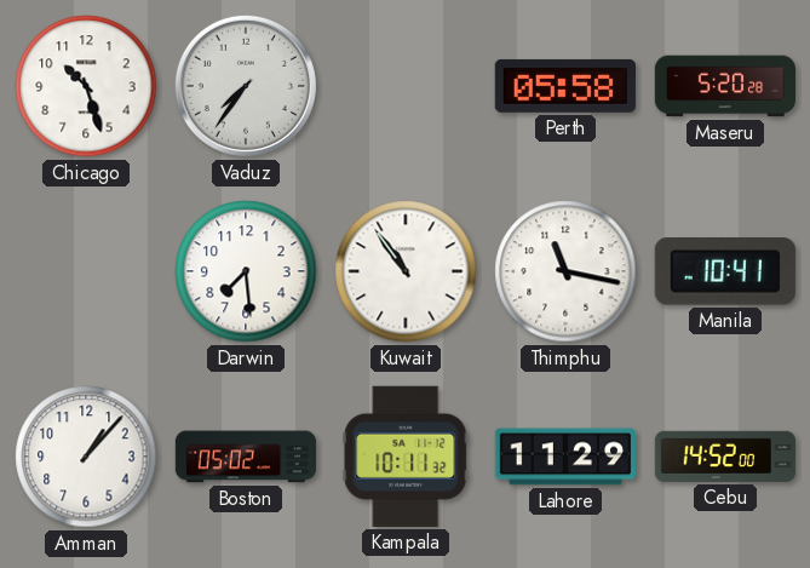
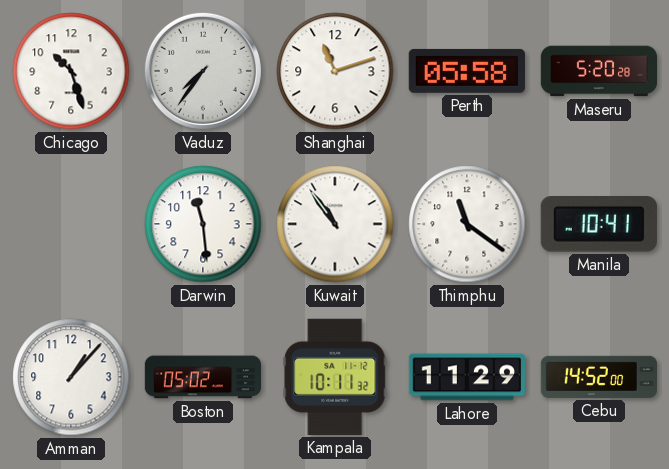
Shanghai: none -> 11:12
Darwin: 7:29 -> 11:29
Thimphu: 11:17 -> 11:21
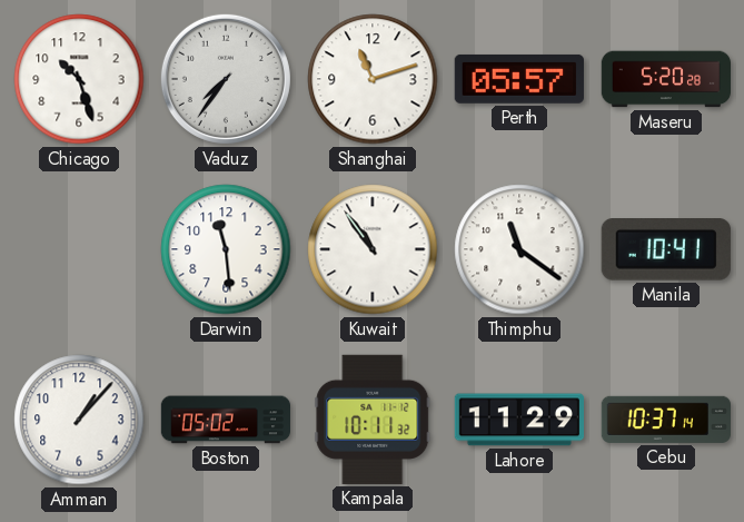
Perth: 05:58 -> 05:57
Cebu: 14:52 -> 10:37
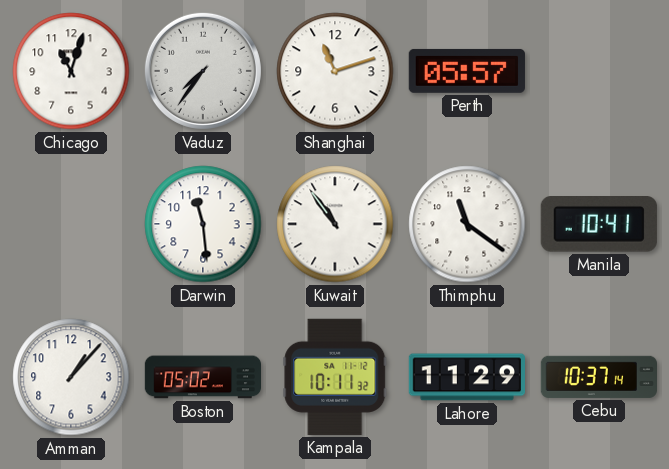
Chicago: 10:27 -> 11:03
Maseru: 5:20 -> none
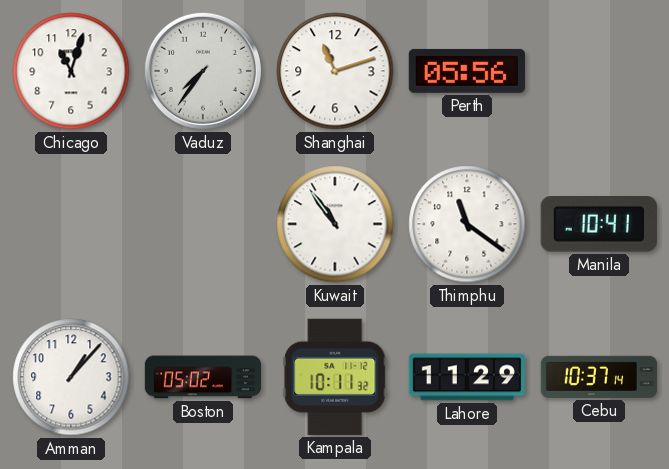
Perth: 05:57 -> 05:56
Darwin: 11:29 -> none
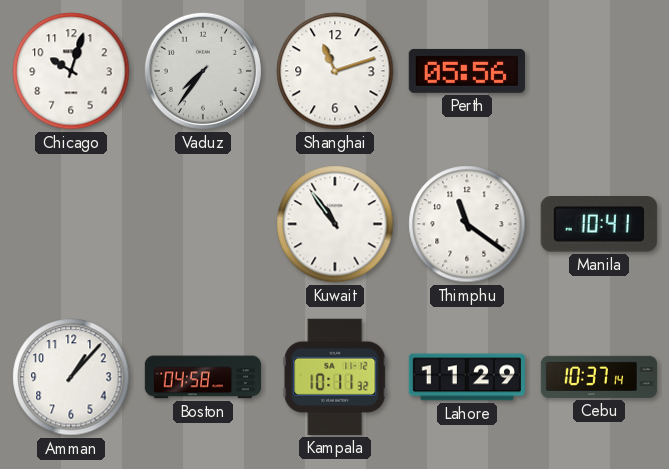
Chicago: 11:03 -> 10:03
Boston: 05:02 -> 04:58
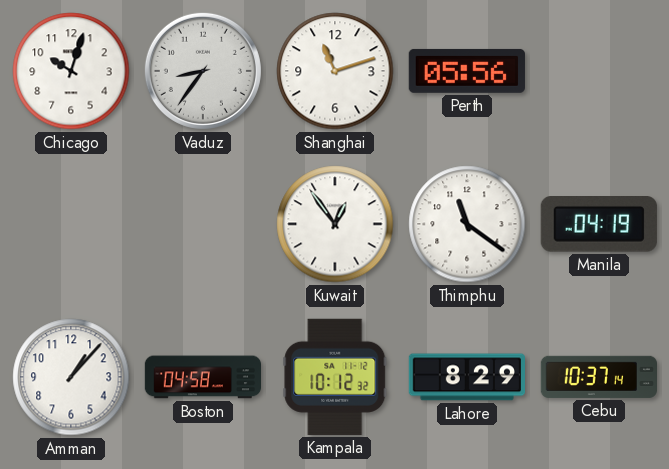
Vaduz: 7:36 -> 8:36
Kuwait: 10:54 -> 12:54
Manila: 10:41 -> 04:19
Kampala: 10:11 -> 10:12
Lahore: 11:29 -> 8:29
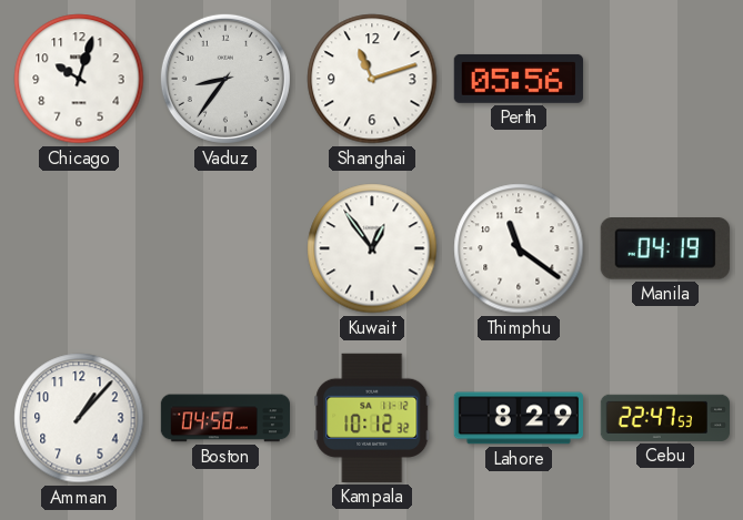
Cebu: 10:37 -> 22:47
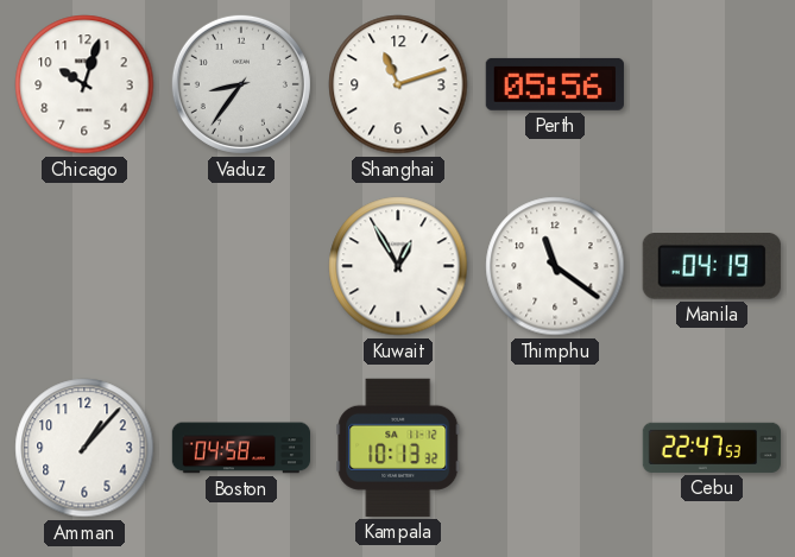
Kuwait: 12:54 -> 12:55
Kampala: 10:12 -> 10:13
Lahore: 8:29 -> none
